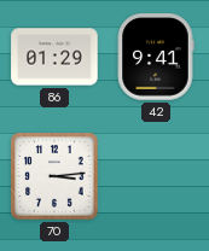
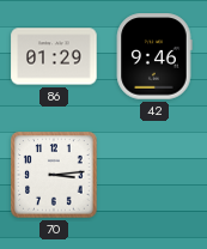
42: 9:41 -> 9:46
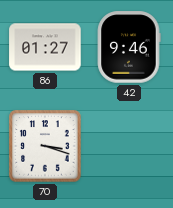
86: 01:29 -> 01:27
70: 3:14 -> 3:18
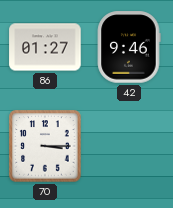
70: 3:18 -> 3:15
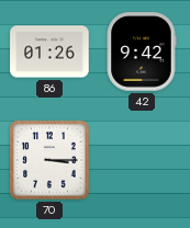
86: 01:27 -> 01:26
42: 9:46 -> 9:42
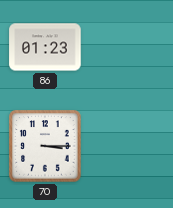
86: 01:26 -> 01:23
42: 9:42 -> none
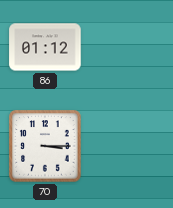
86: 01:23 -> 01:12
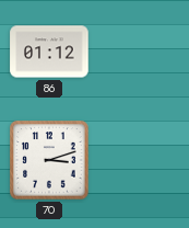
70: 3:15 -> 3:12
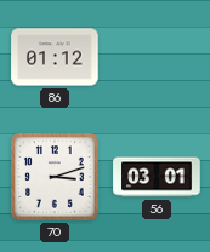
56: none -> 03:01
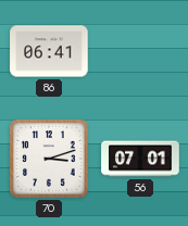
86: 01:12 -> 06:41
56: 03:01 -> 07:01
